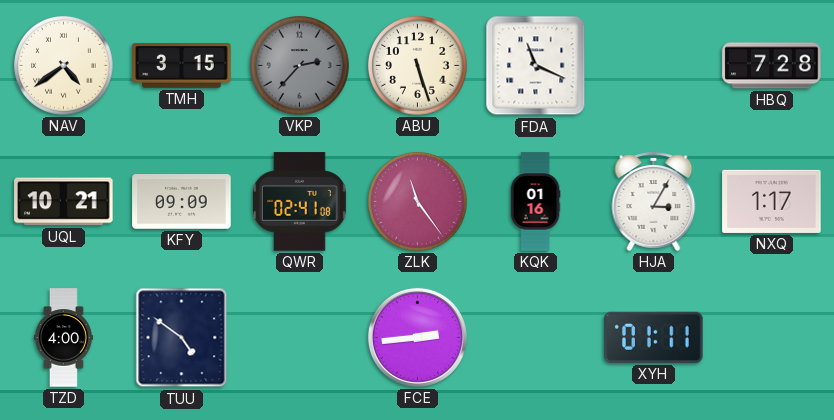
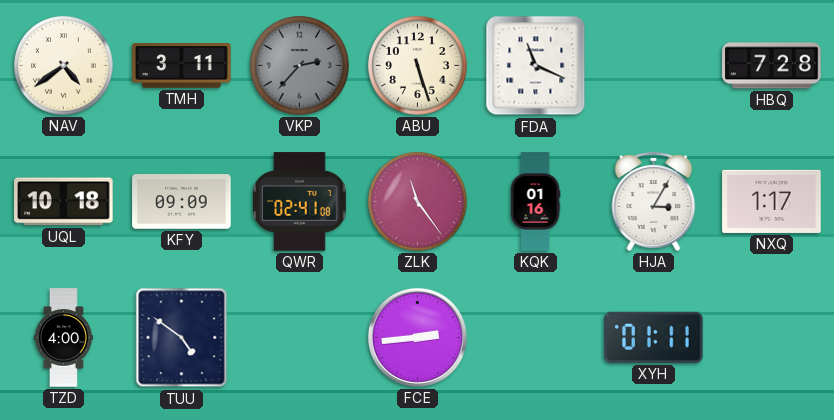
TMH: 3:15 -> 3:11
UQL: 10:21 -> 10:18
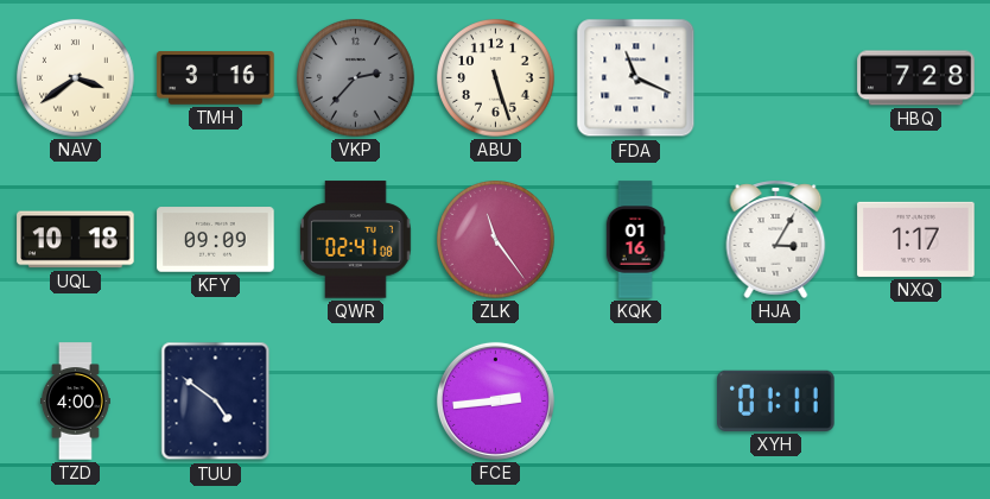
NAV: 4:39 -> 3:39
TMH: 3:11 -> 3:16
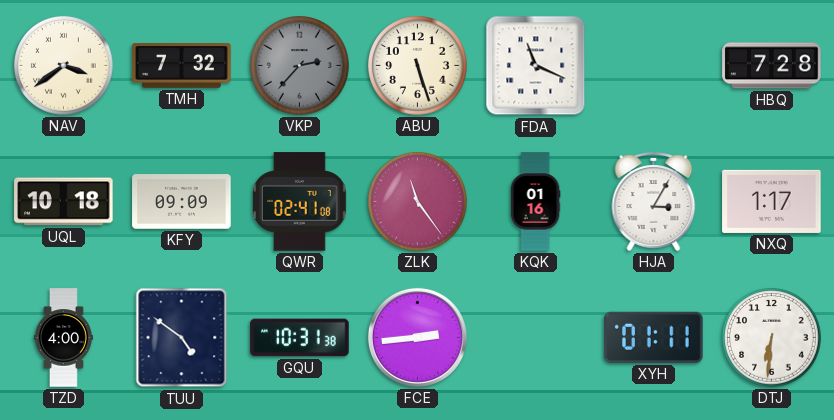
TMH: 3:16 -> 7:32
GQU: none -> 10:31
DTJ: none -> 6:31
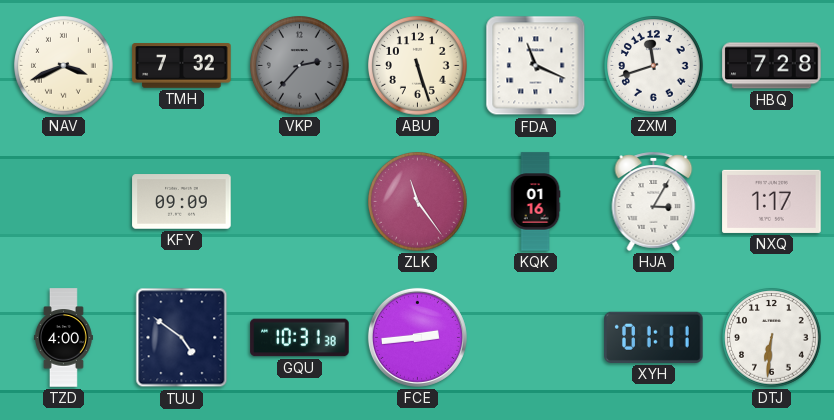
NAV: 3:39 -> 3:41
ZXM: none -> 11:42
UQL: 10:18 -> none
QWR: 02:41 -> none
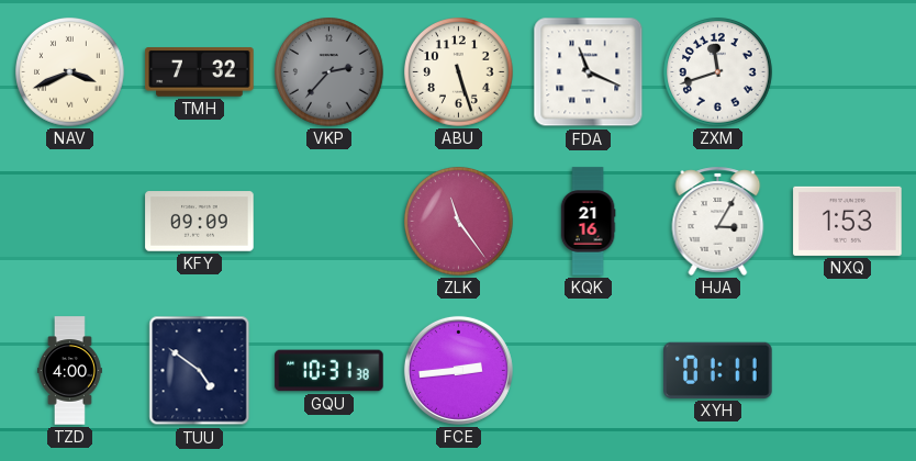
HBQ: 7:28 -> none
KQK: 01:16 -> 21:16
NXQ: 1:17 -> 1:53
DTJ: 6:31 -> none
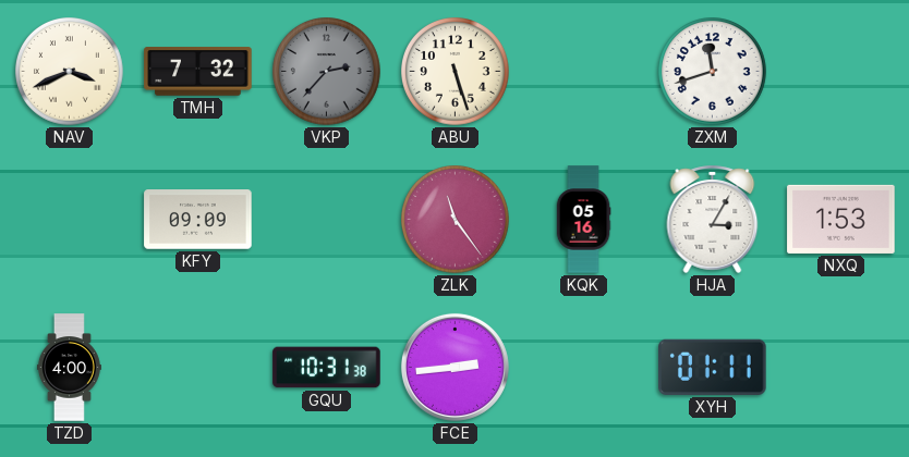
FDA: 11:19 -> none
KQK: 21:16 -> 05:16
TUU: 4:51 -> none
